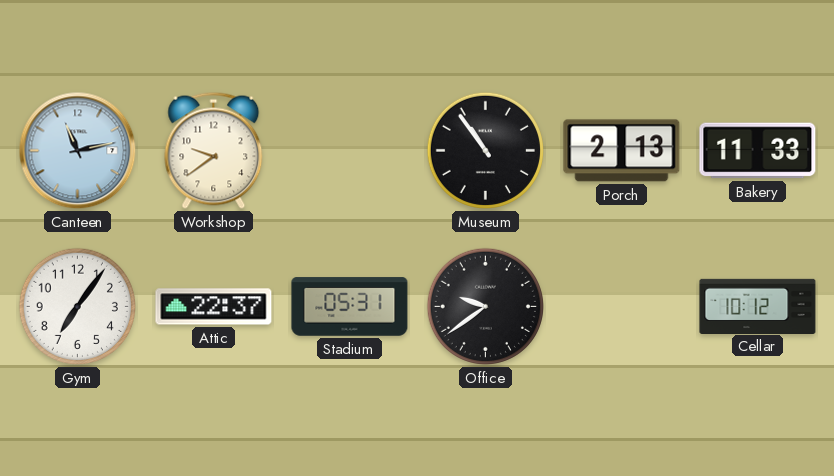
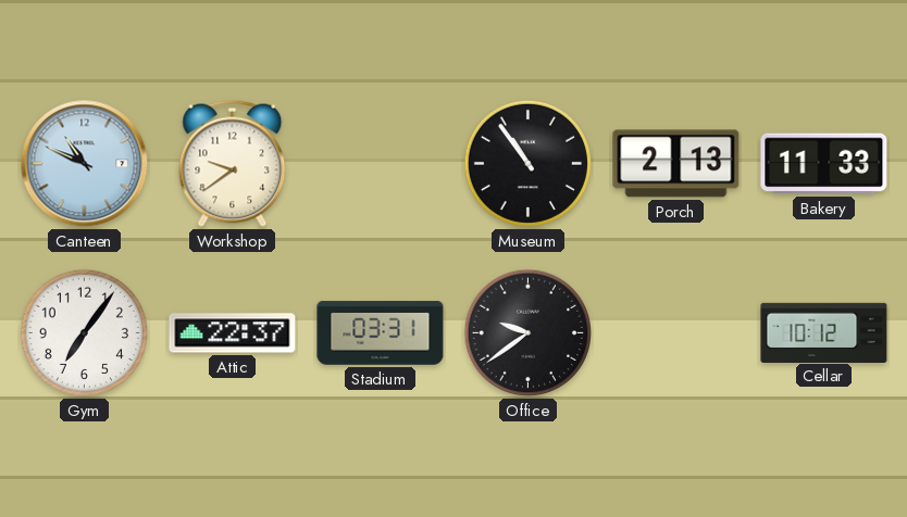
Canteen: 11:13 -> 10:49
Stadium: 05:31 -> 03:31
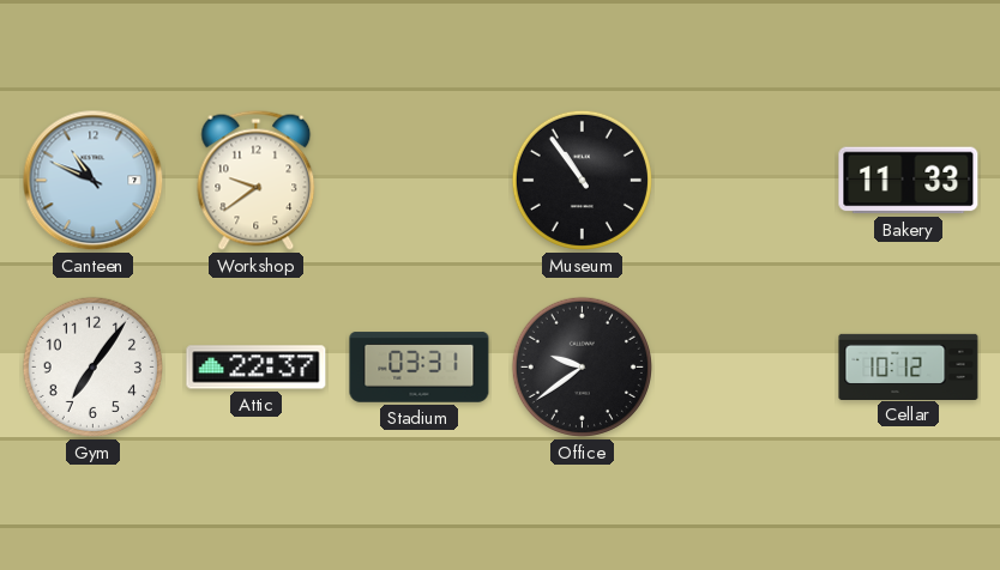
Porch: 2:13 -> none
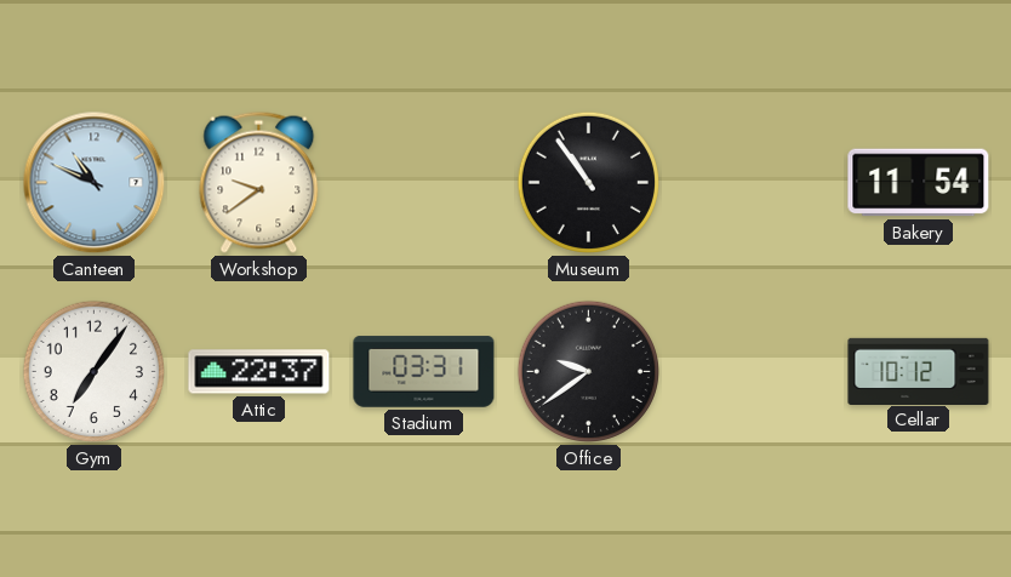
Bakery: 11:33 -> 11:54
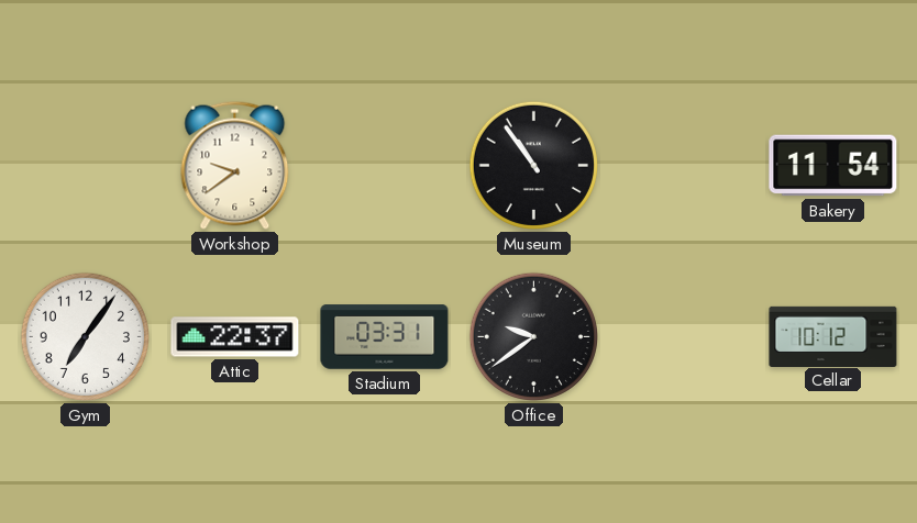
Canteen: 10:49 -> none
